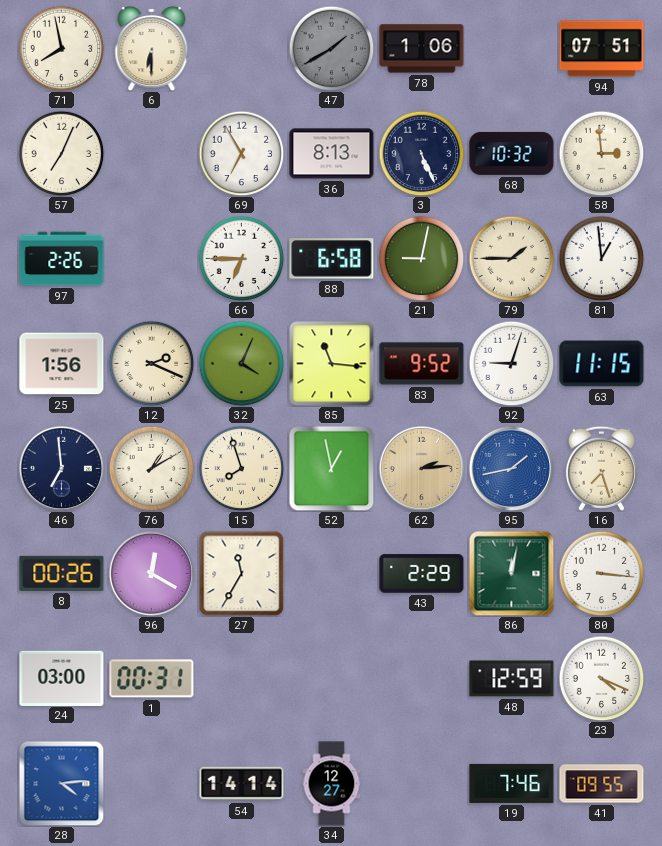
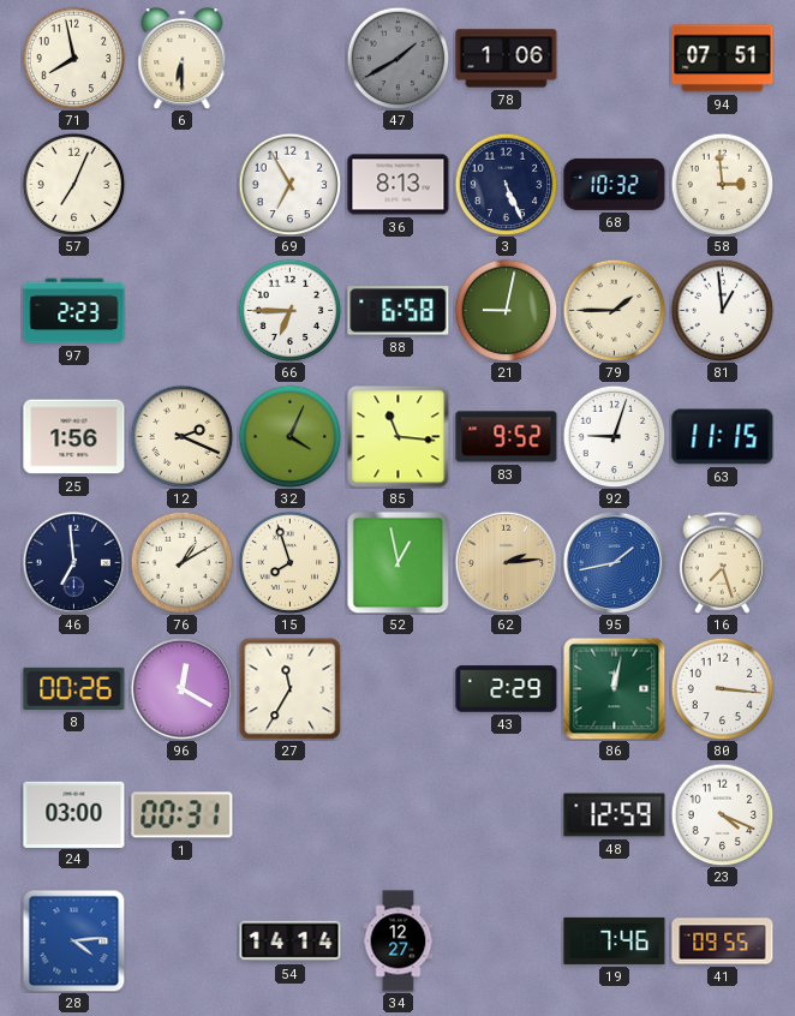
97: 2:26 -> 2:23
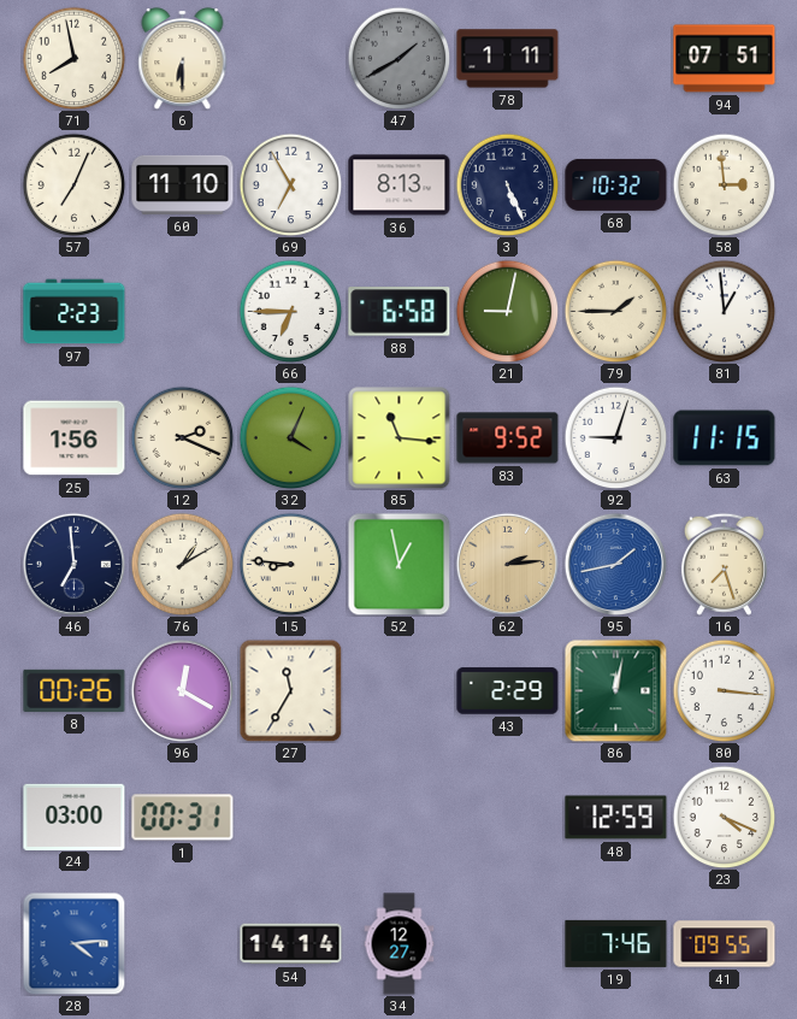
78: 1:06 -> 1:11
60: none -> 11:10
15: 7:57 -> 8:46
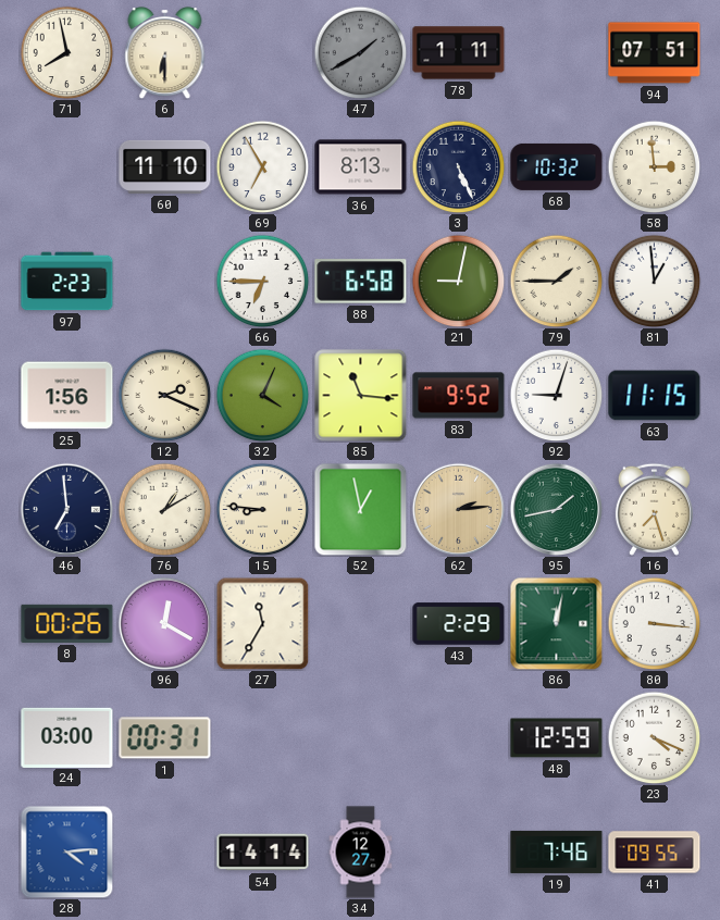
57: 7:04 -> none
95 dial: blue -> green
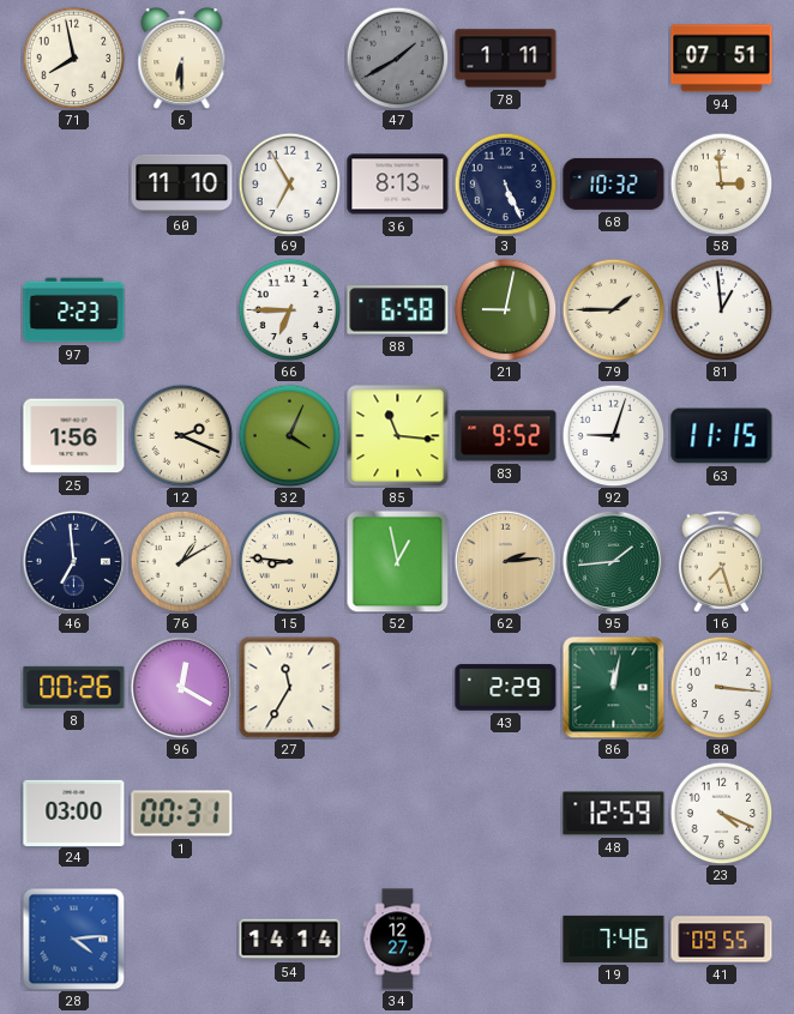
95: 1:43 -> 1:44
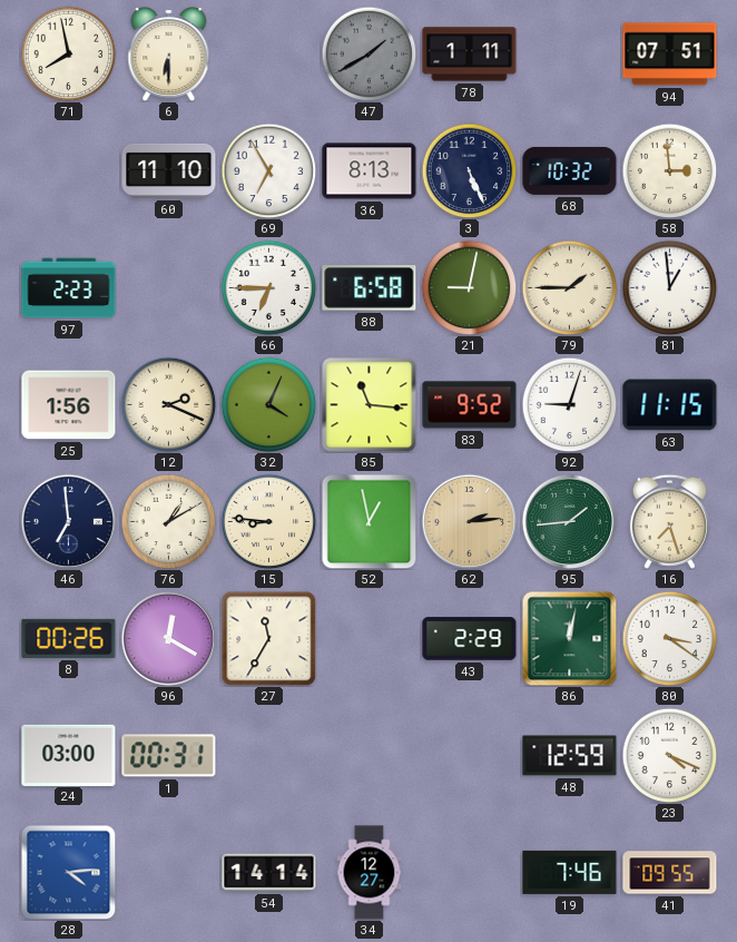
80: 3:16 -> 3:21
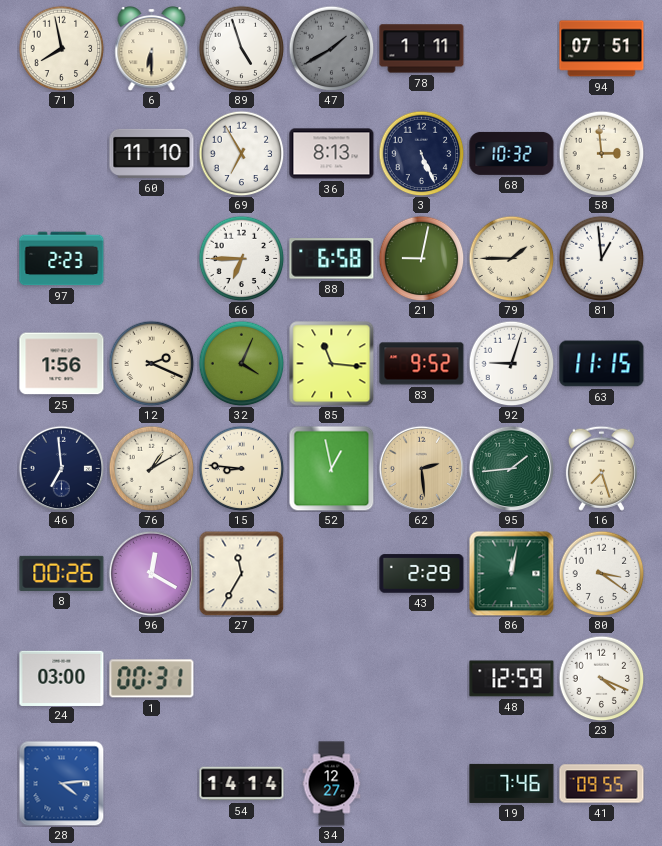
89: none -> 4:57
62: 2:14 -> 2:29
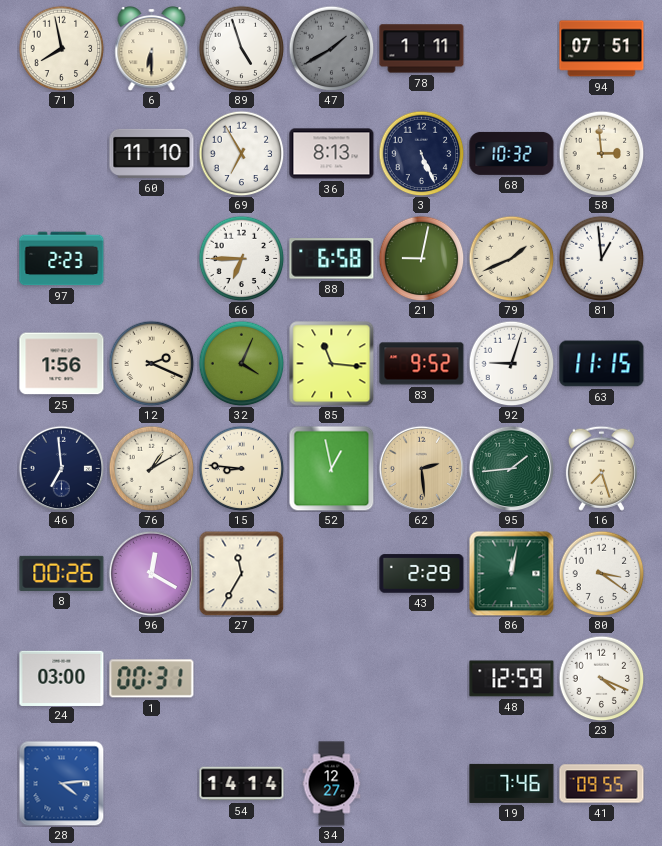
79: 1:45 -> 1:41
